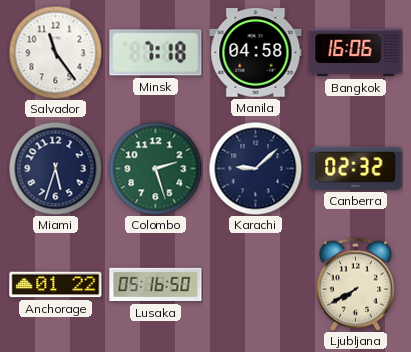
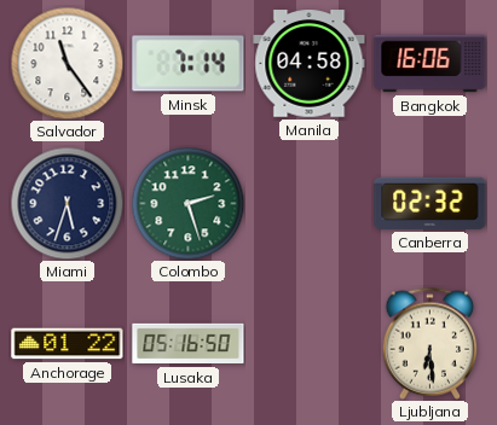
Minsk: 7:18 -> 7:14
Karachi: 9:08 -> none
Ljubljana: 7:40 -> 6:29
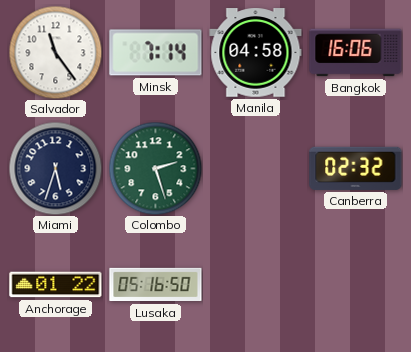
Ljubljana: 6:29 -> none
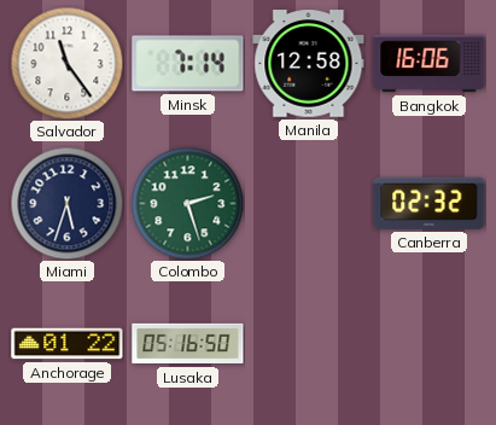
Manila: 04:58 -> 12:58
